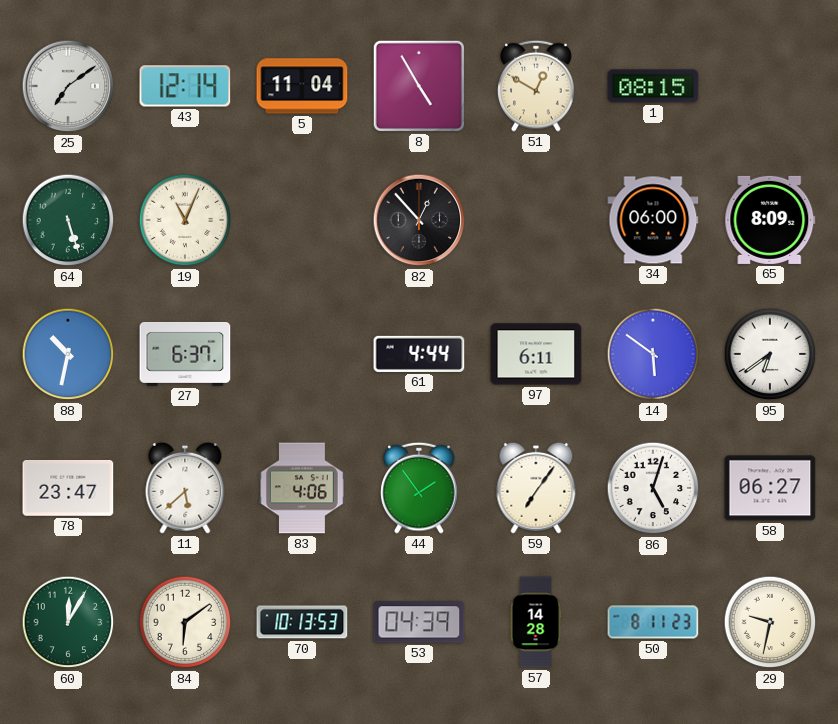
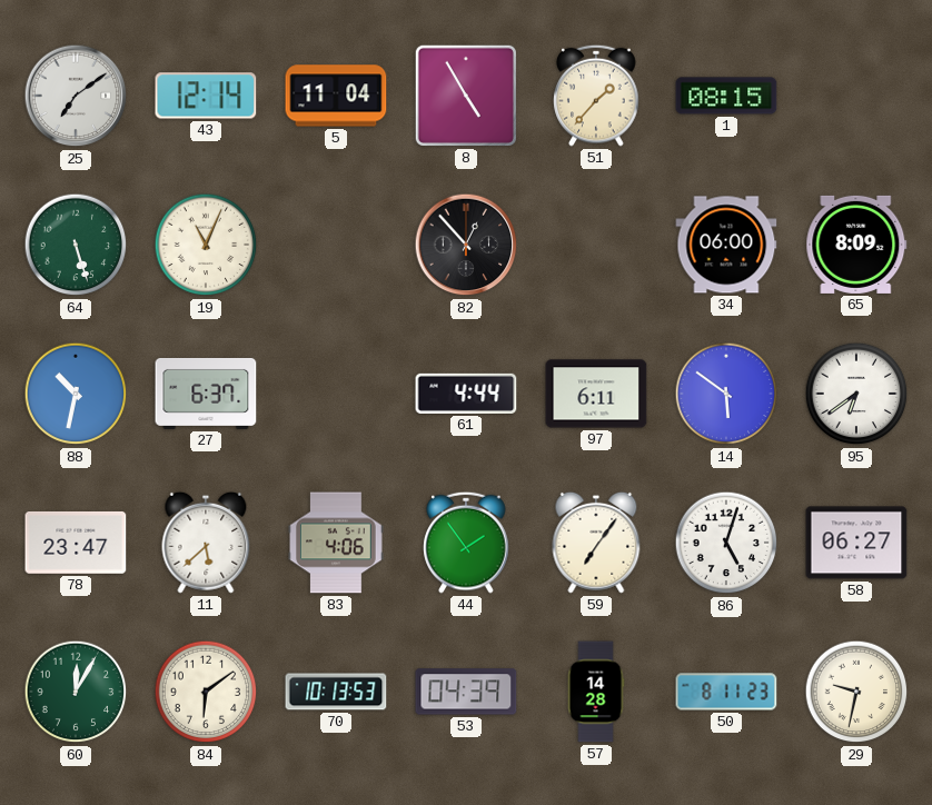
51: 12:50 -> 1:37
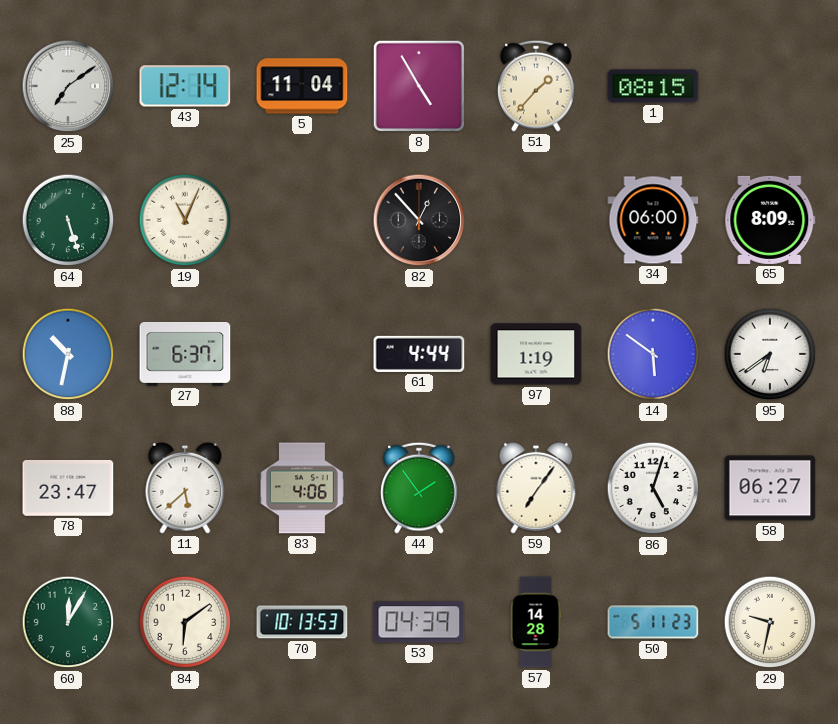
97: 6:11 -> 1:19
50: 8:11 -> 5:11
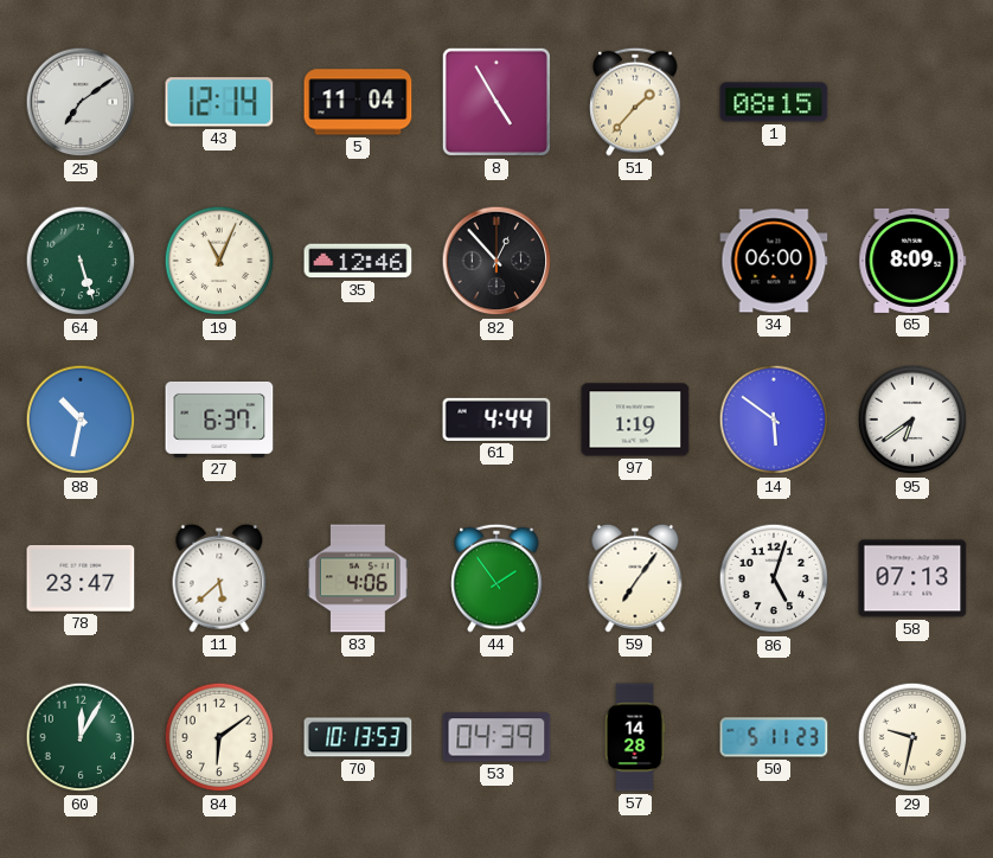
35: none -> 12:46
58: 06:27 -> 07:13
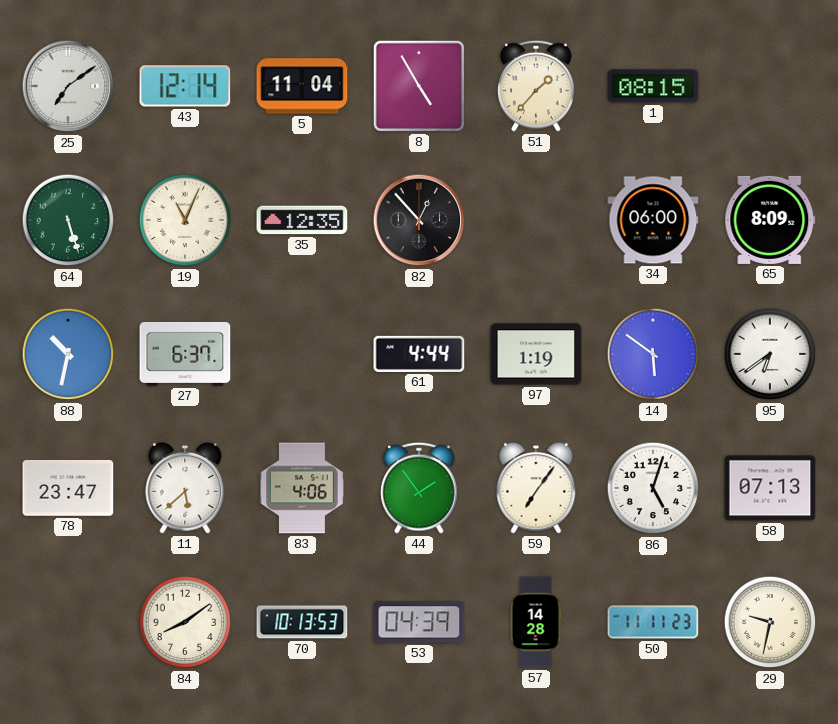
35: 12:46 -> 12:35
60: 12:05 -> none
84: 6:09 -> 8:09
50: 5:11 -> 11:11
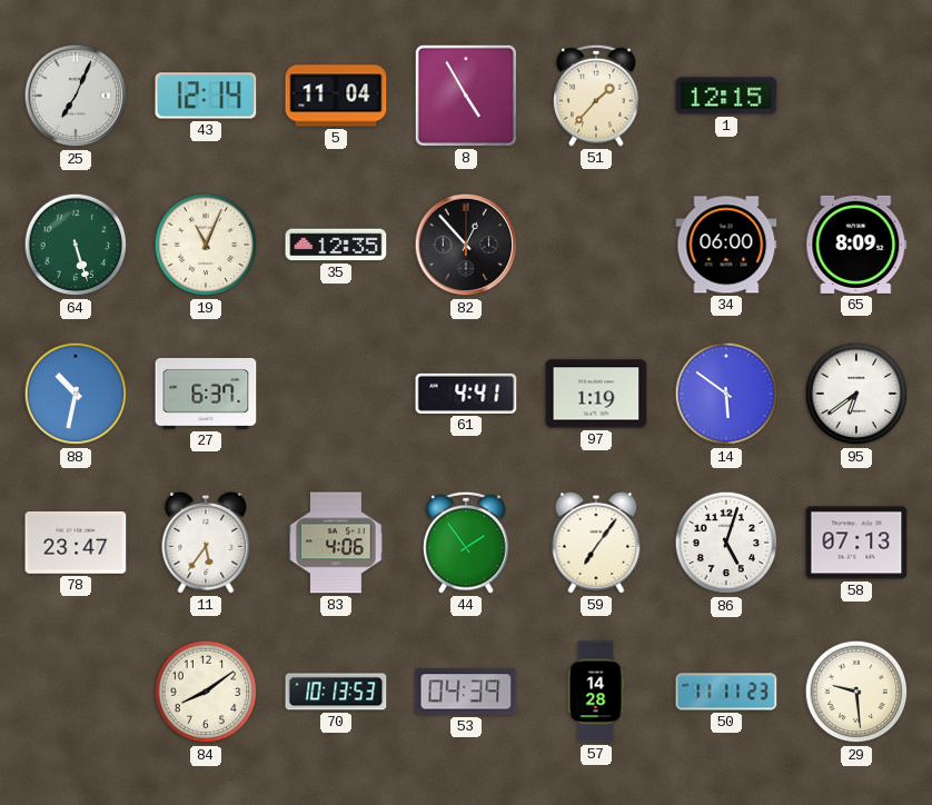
25: 7:09 -> 7:04
1: 08:15 -> 12:15
61: 4:44 -> 4:41
11: 5:38 -> 5:36
29: 9:32 -> 9:29
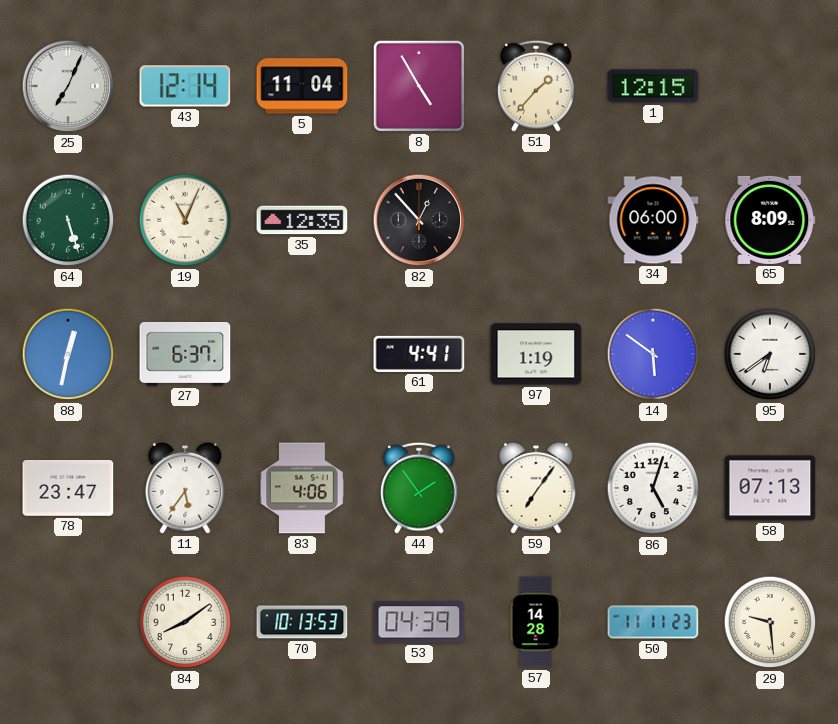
88: 10:32 -> 12:32
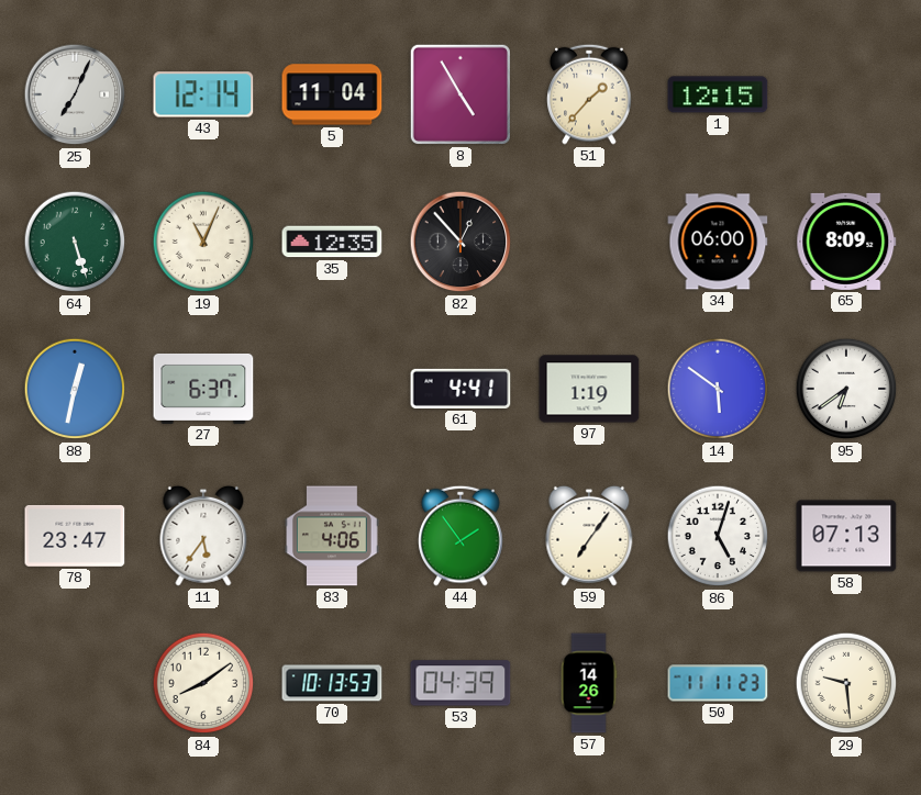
57: 14:28 -> 14:26
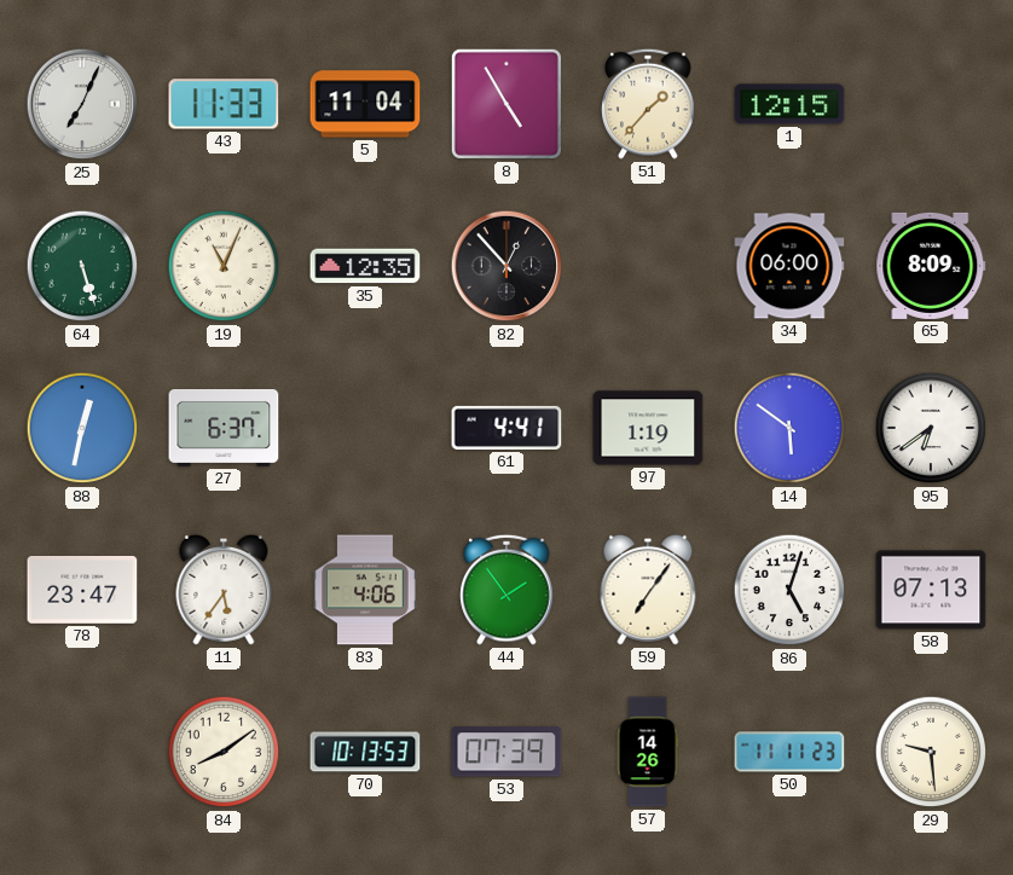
43: 12:14 -> 11:33
53: 04:39 -> 07:39
